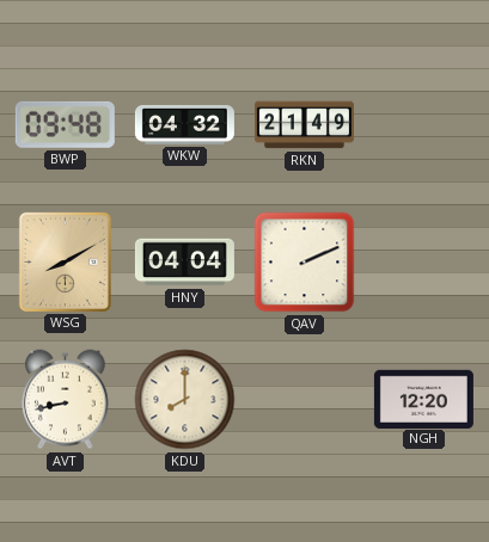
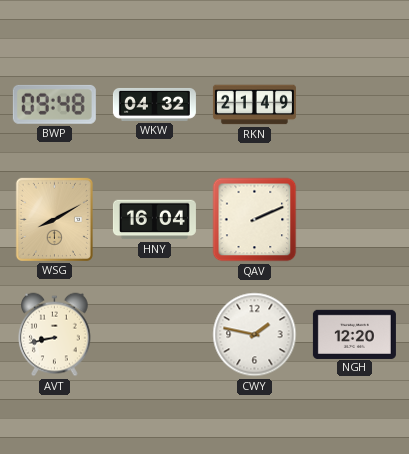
HNY: 04:04 -> 16:04
KDU: 8:00 -> none
CWY: none -> 1:47
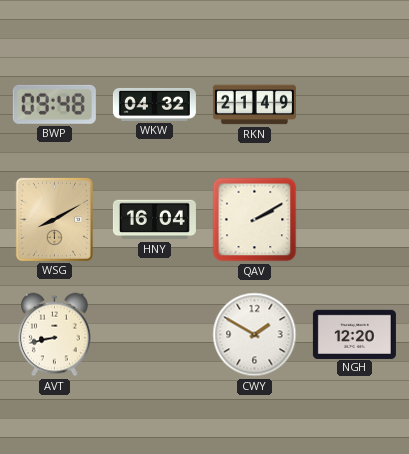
QAV: 2:11 -> 2:10
CWY: 1:47 -> 1:50
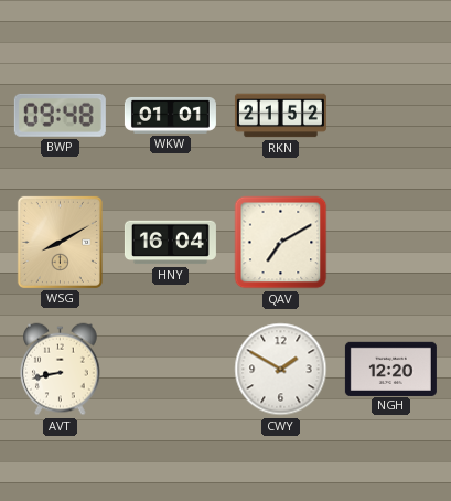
WKW: 04:32 -> 01:01
RKN: 21:49 -> 21:52
QAV: 2:10 -> 7:10
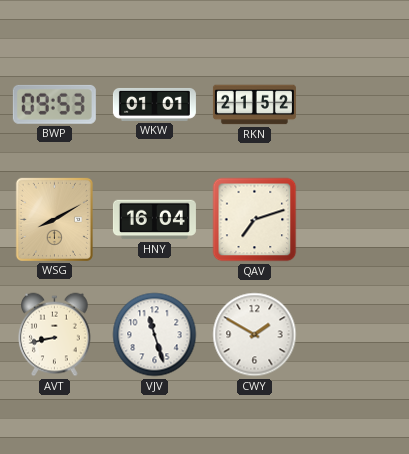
BWP: 09:48 -> 09:53
QAV: 7:10 -> 7:12
VJV: none -> 11:27
NGH: 12:20 -> none
